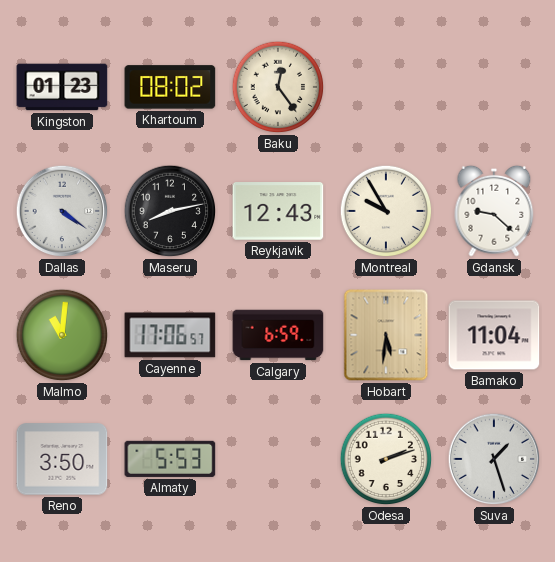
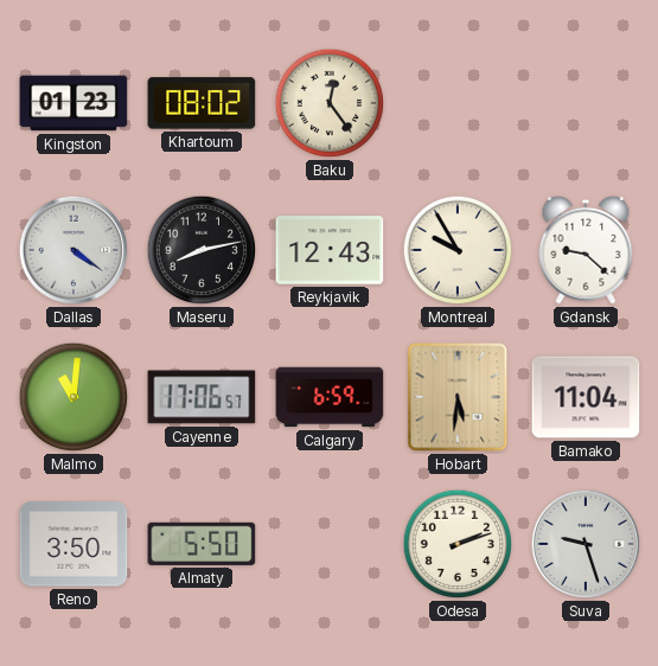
Almaty: 5:53 -> 5:50
Suva: 1:27 -> 9:27
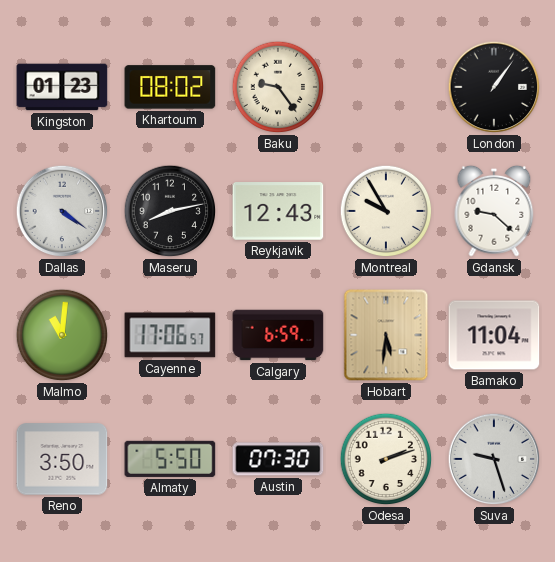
Baku: 12:24 -> 9:24
London: none -> 1:06
Austin: none -> 07:30
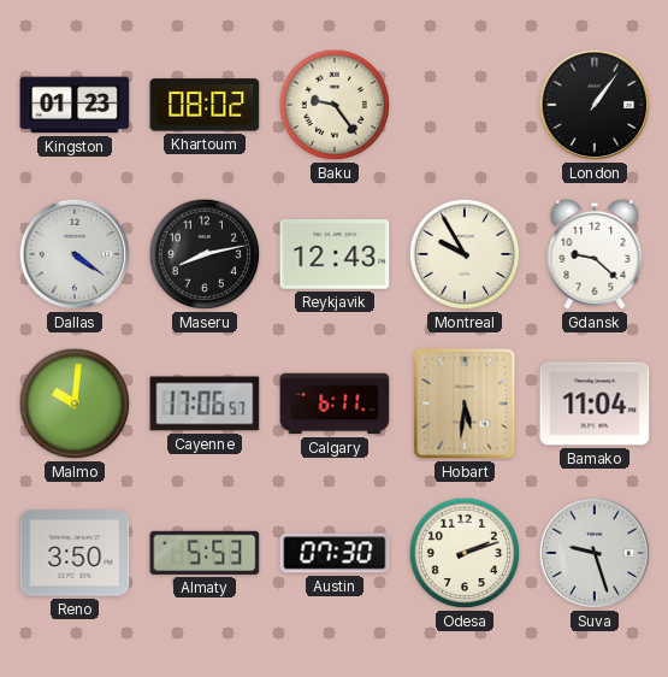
Malmo: 11:01 -> 10:01
Calgary: 6:59 -> 6:11
Almaty: 5:50 -> 5:53
